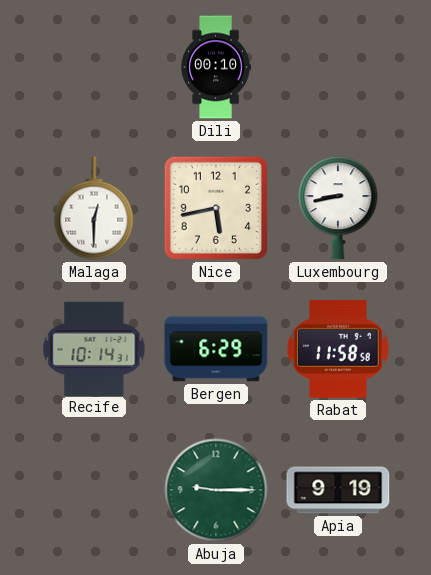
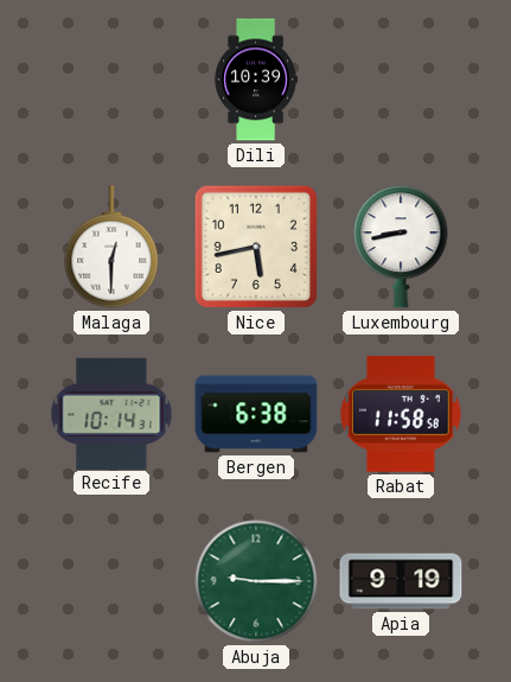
Dili: 00:10 -> 10:39
Bergen: 6:29 -> 6:38
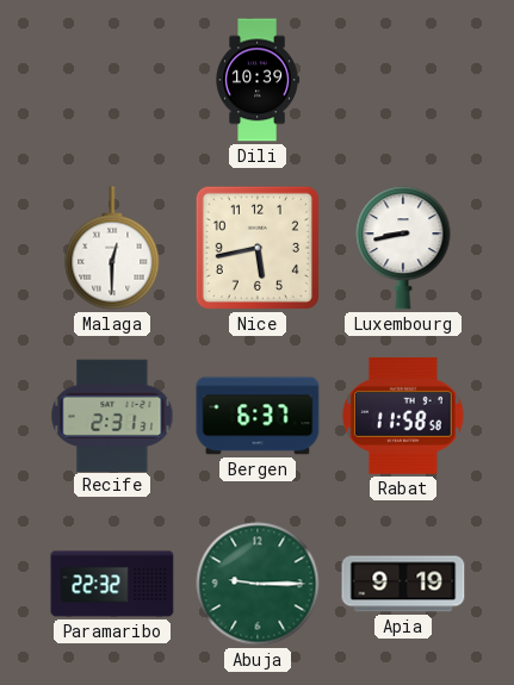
Recife: 10:14 -> 2:31
Bergen: 6:38 -> 6:37
Paramaribo: none -> 22:32
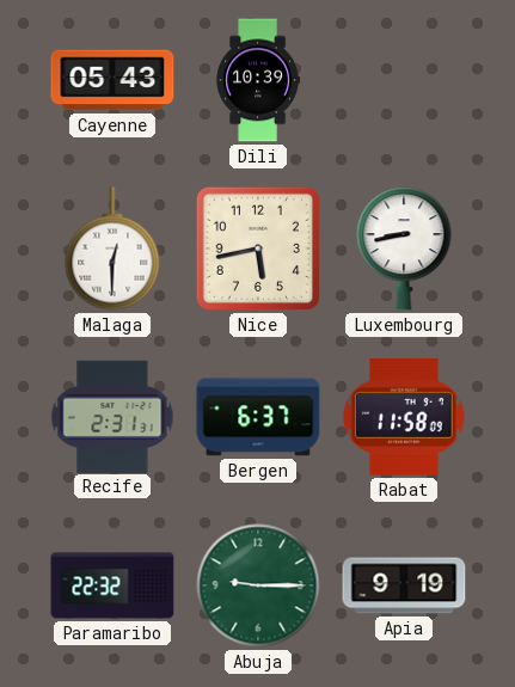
Cayenne: none -> 05:43
Rabat: 11:58:58 -> 11:58:09
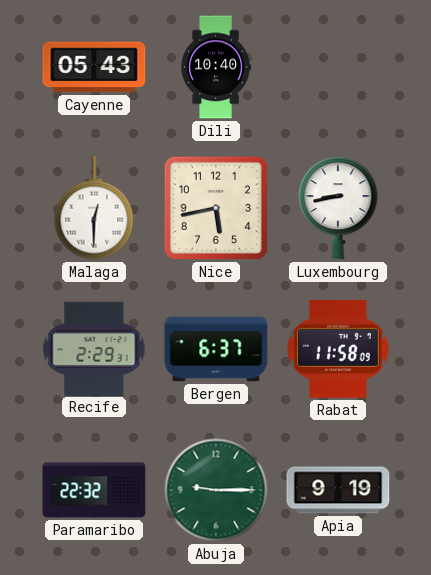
Dili: 10:39 -> 10:40
Recife: 2:31 -> 2:29
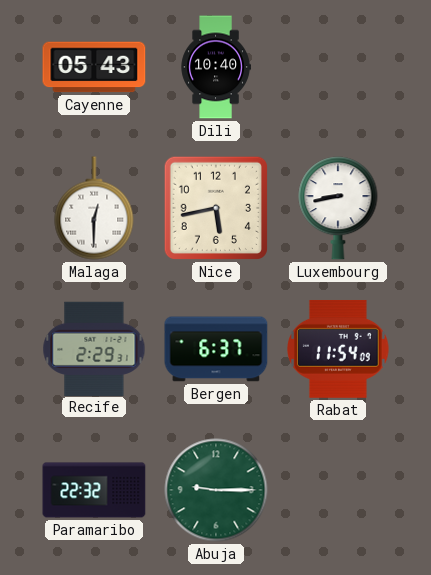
Rabat: 11:58 -> 11:54
Apia: 9:19 -> none
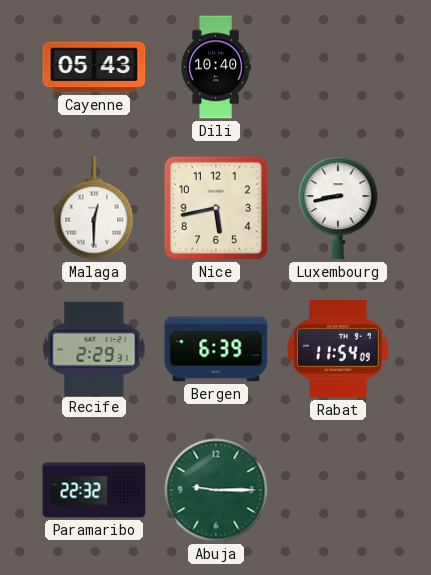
Bergen: 6:37 -> 6:39
